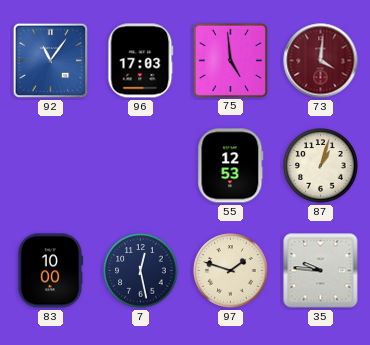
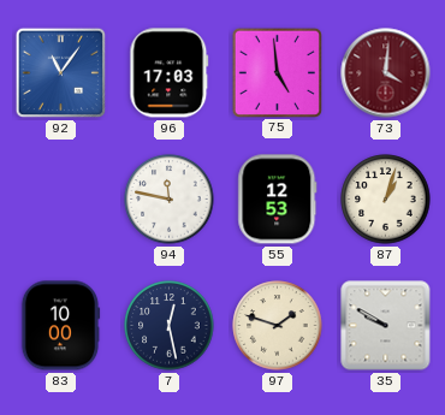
94: none -> 11:47
35: 9:46 -> 9:50
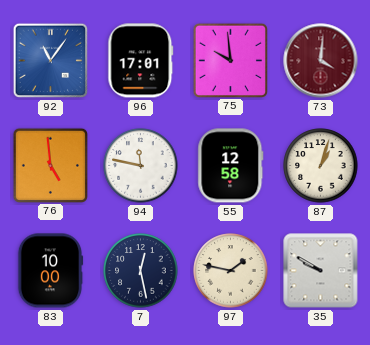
96: 17:03 -> 17:01
75: 4:59 -> 9:59
76: none -> 4:59
55: 12:53 -> 12:58
97: 1:48 -> 1:47
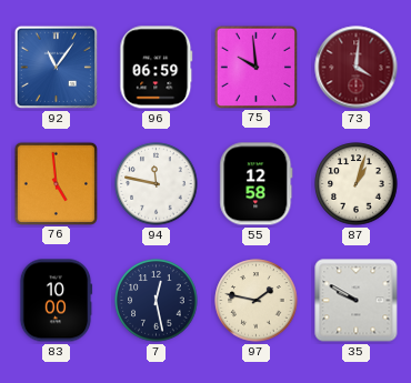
96: 17:01 -> 06:59
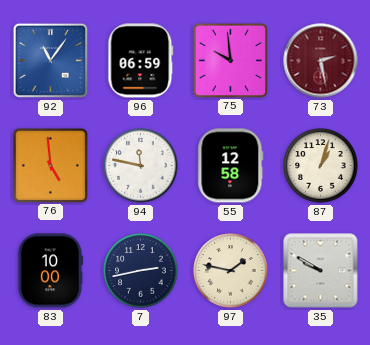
73: 4:01 -> 2:28
7: 12:28 -> 2:43
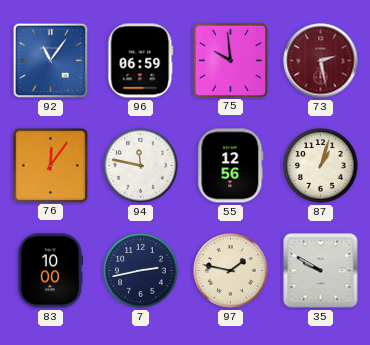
76: 4:59 -> 12:06
55: 12:58 -> 12:56
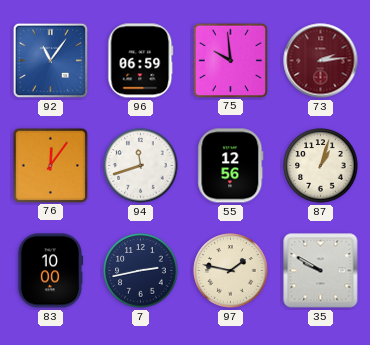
73: 2:28 -> 2:14
94: 11:47 -> 11:42
